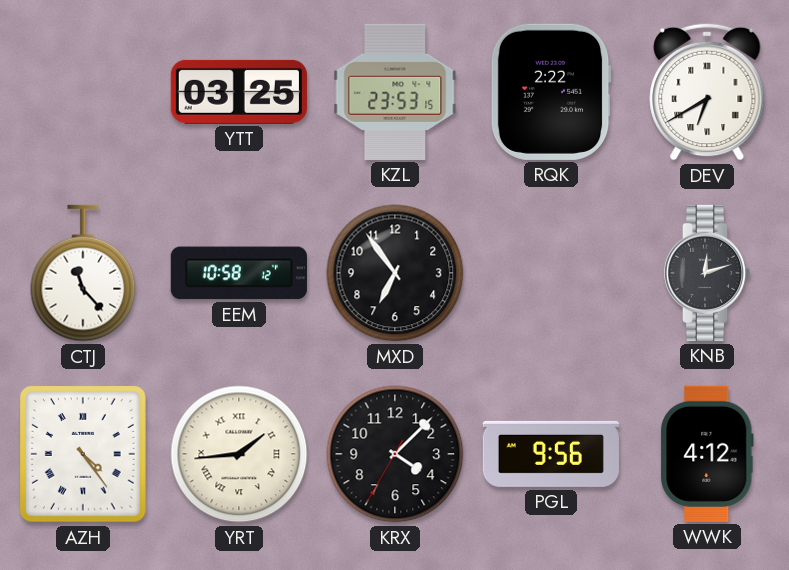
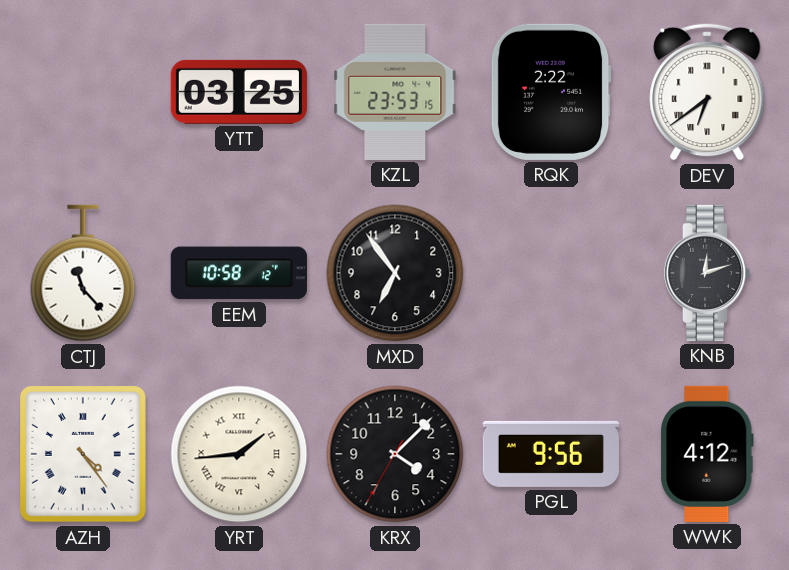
DEV: 6:40 -> 6:39
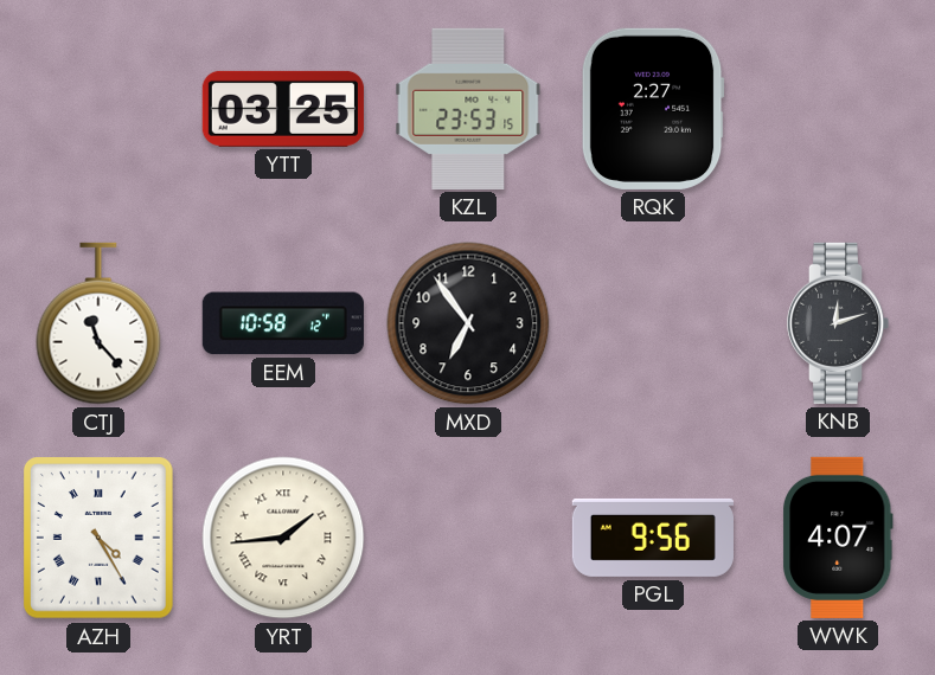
RQK: 2:22 -> 2:27
DEV: 6:39 -> none
AZH: 4:24 -> 4:25
KRX: 4:07 -> none
WWK: 4:12 -> 4:07
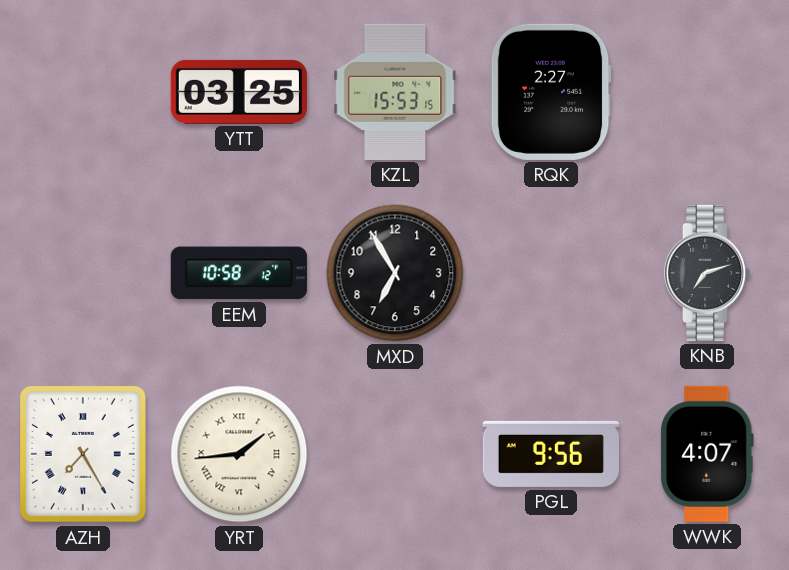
KZL: 23:53 -> 15:53
CTJ: 11:23 -> none
MXD: 6:54 -> 6:55
KNB: 12:12 -> 7:12
AZH: 4:25 -> 7:25
